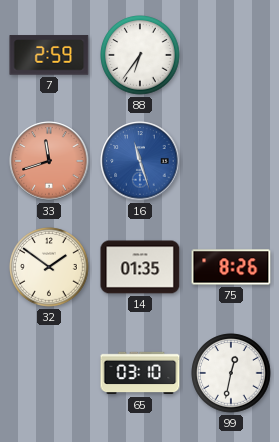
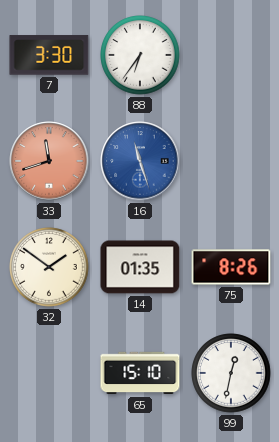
7: 2:59 -> 3:30
65: 03:10 -> 15:10
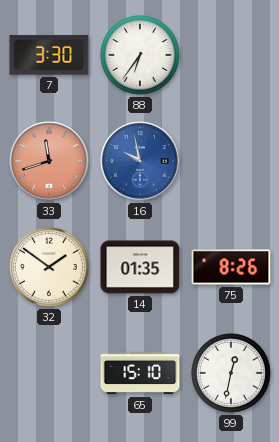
16: 11:27 -> 9:58
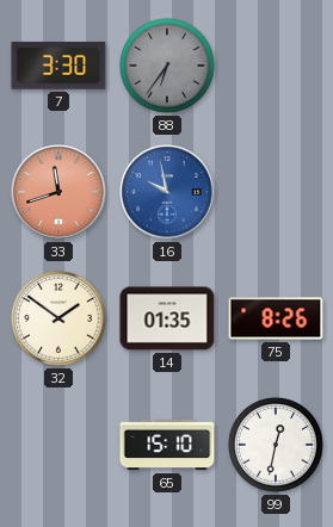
88 dial: white -> grey
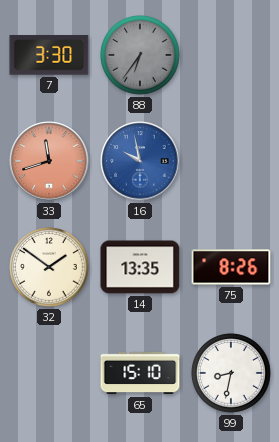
14: 01:35 -> 13:35
99: 12:32 -> 8:32
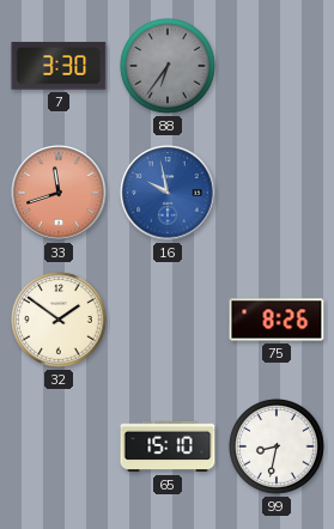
14: 13:35 -> none
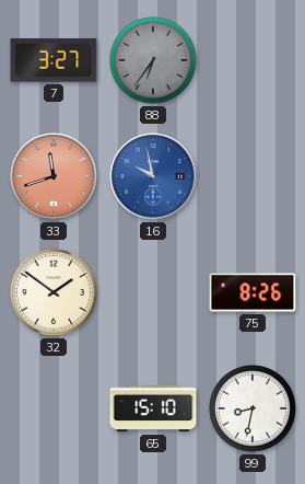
7: 3:30 -> 3:27
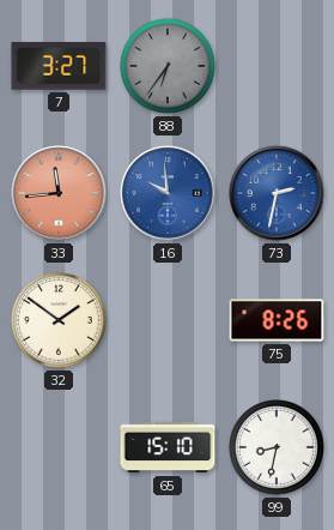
33: 11:42 -> 11:44
16: 9:58 -> 9:59
73: none -> 2:32
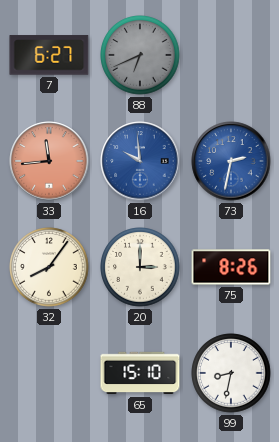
7: 3:27 -> 6:27
88: 6:36 -> 6:41
32: 1:51 -> 8:06
20: none -> 3:00
